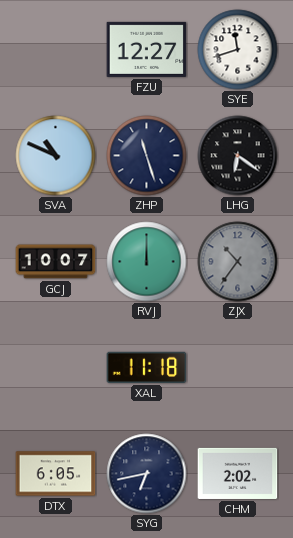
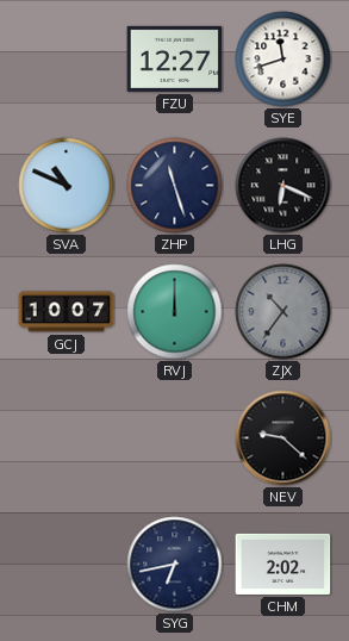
LHG: 6:21 -> 6:19
XAL: 11:18 -> none
NEV: none -> 9:22
DTX: 6:05 -> none
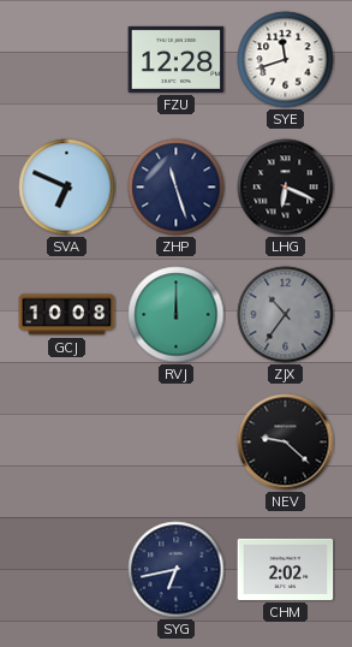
FZU: 12:27 -> 12:28
SVA: 10:49 -> 6:49
GCJ: 10:07 -> 10:08
